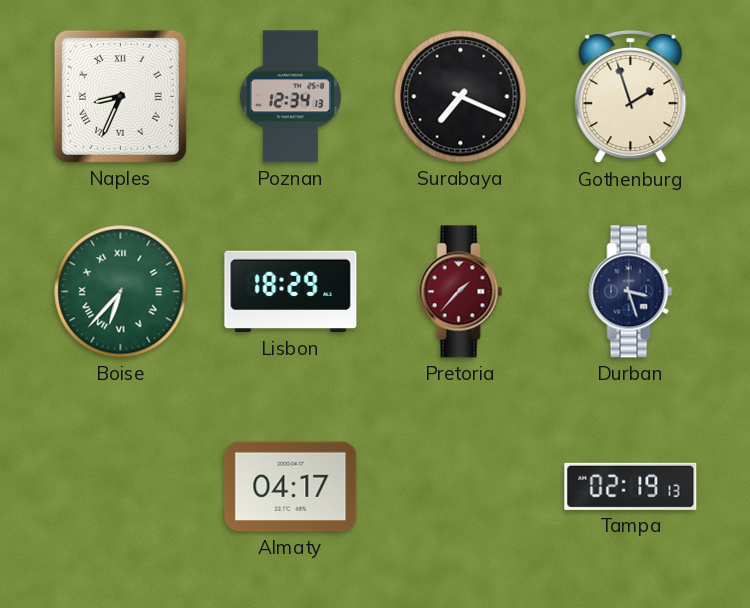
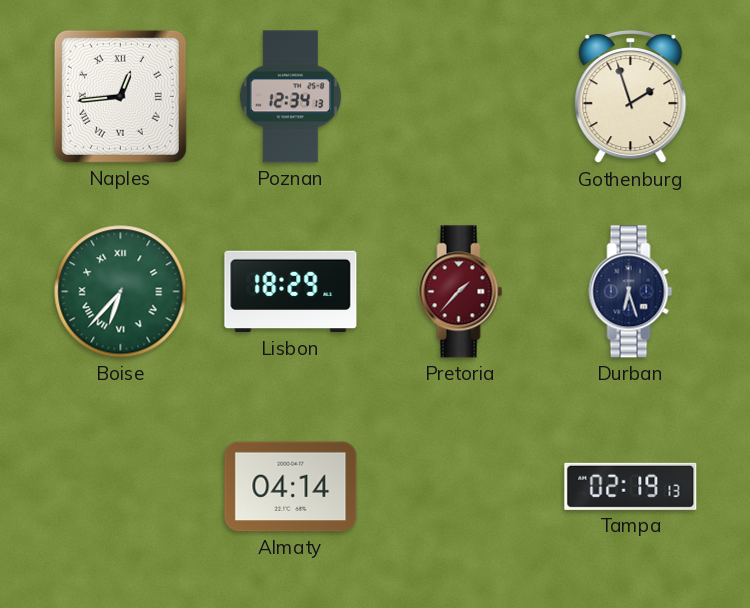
Naples: 8:34 -> 12:44
Surabaya: 7:19 -> none
Durban: 3:27 -> 6:27
Almaty: 04:17 -> 04:14
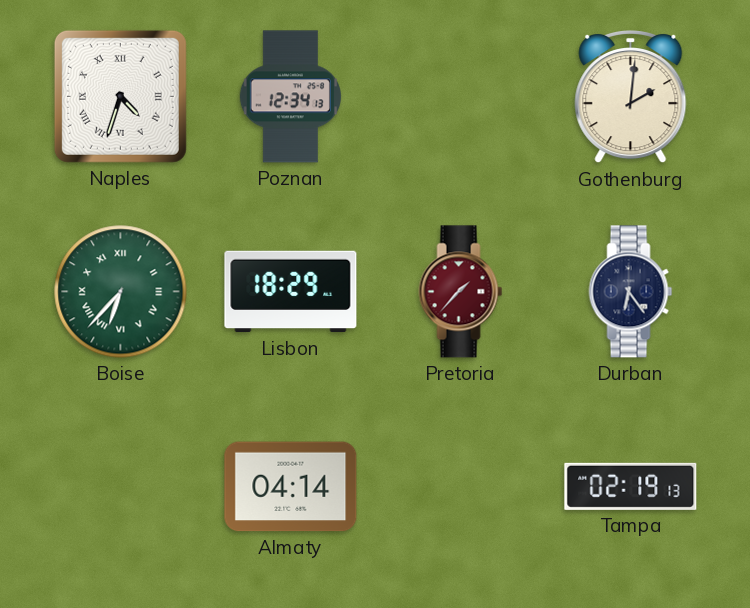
Naples: 12:44 -> 4:33
Gothenburg: 1:57 -> 2:01
Durban: 6:27 -> 6:24
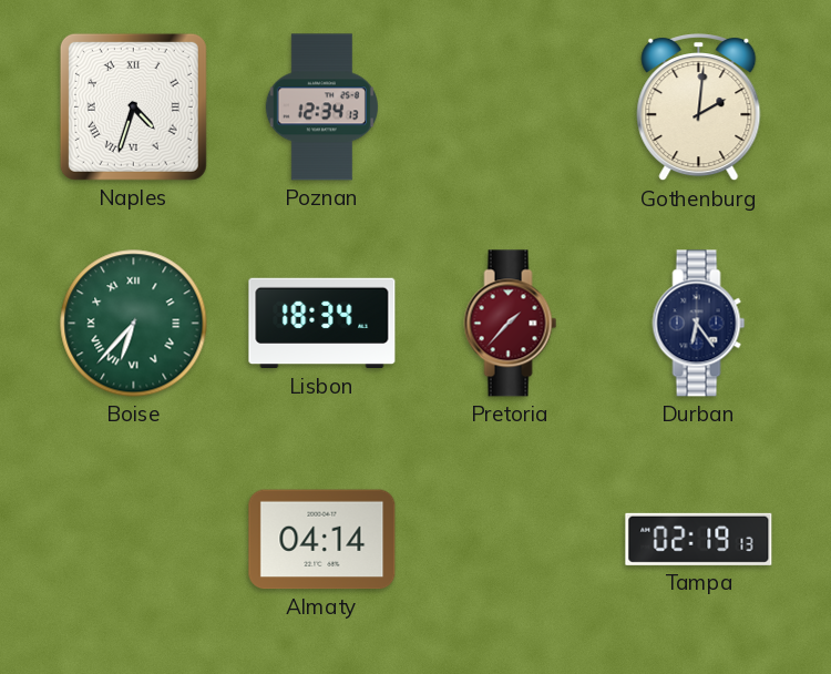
Lisbon: 18:29 -> 18:34
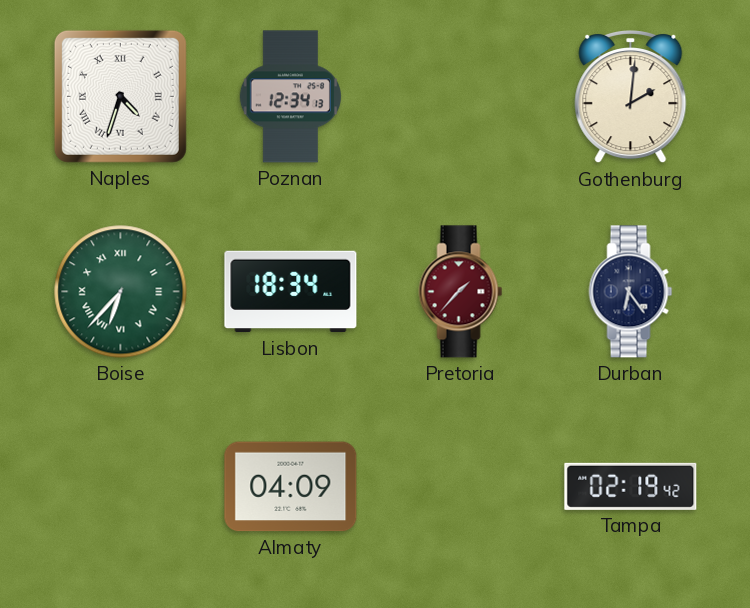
Almaty: 04:14 -> 04:09
Tampa: 02:19:13 -> 02:19:42
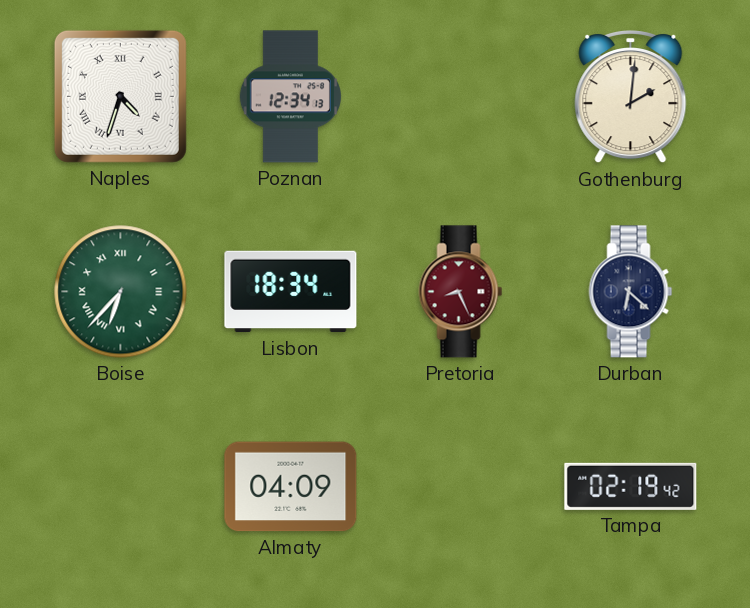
Pretoria: 1:37 -> 8:26
Durban: 6:24 -> 6:22
